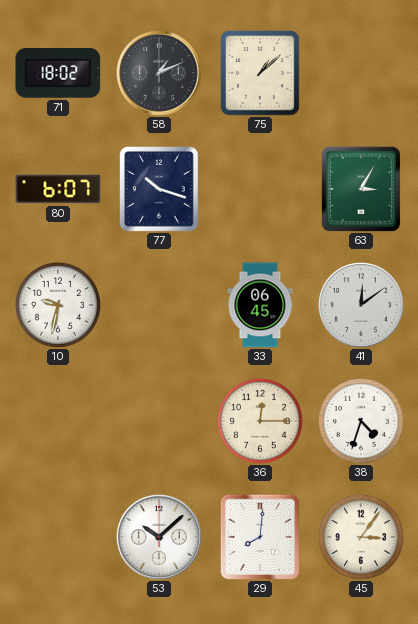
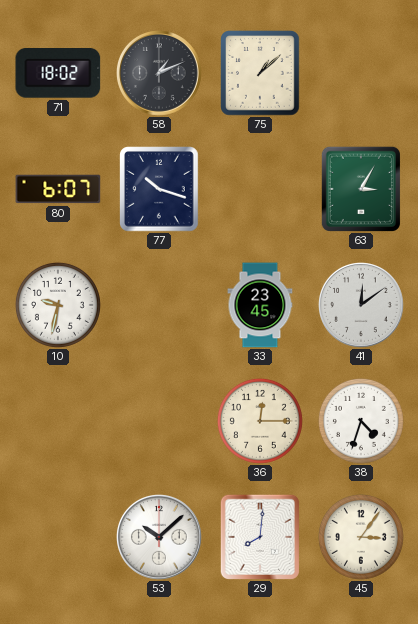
33: 06:45 -> 23:45
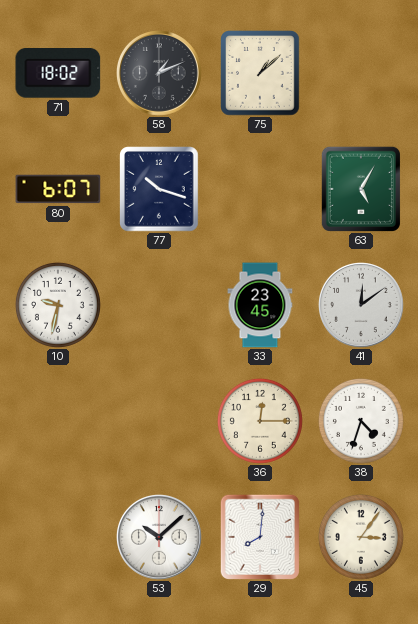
63: 3:05 -> 5:05
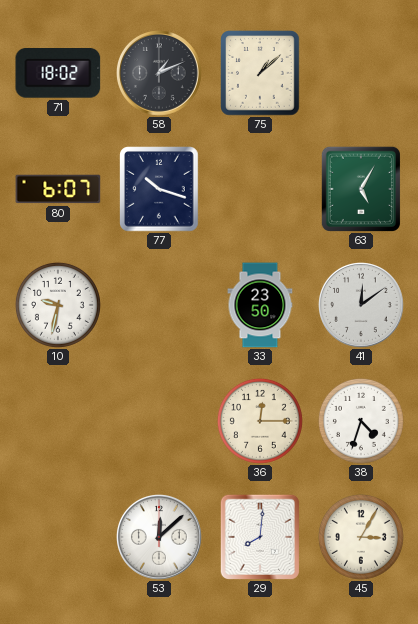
33: 23:45 -> 23:50
53: 10:08 -> 12:08
45: 3:06 -> 3:05
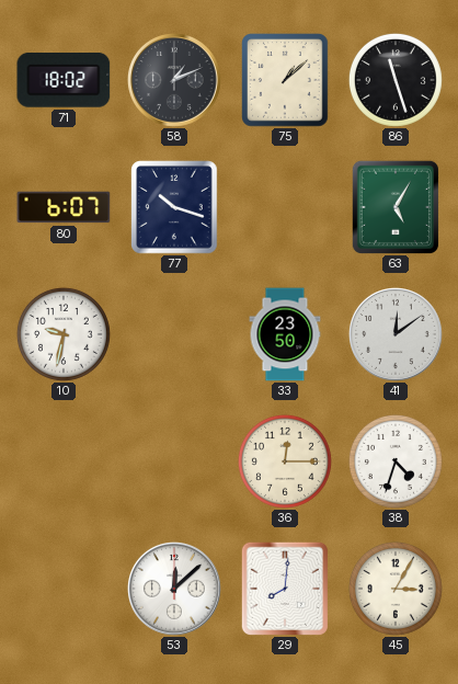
86: none -> 11:27
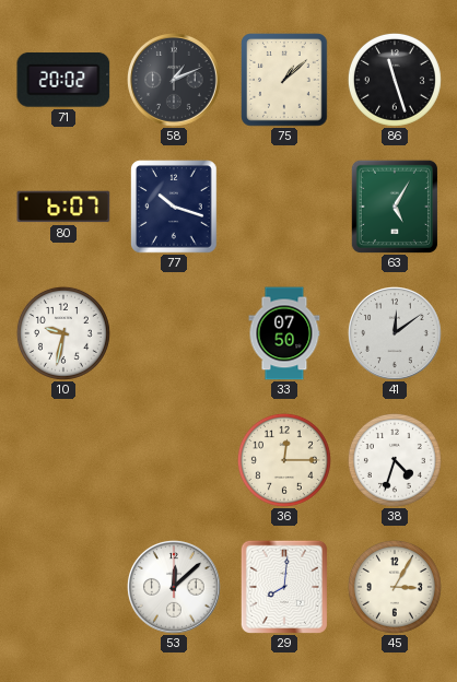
71: 18:02 -> 20:02
33: 23:50 -> 07:50
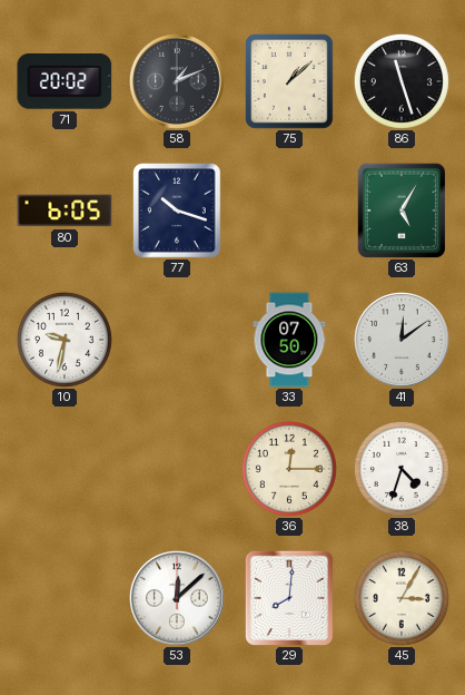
80: 6:07 -> 6:05
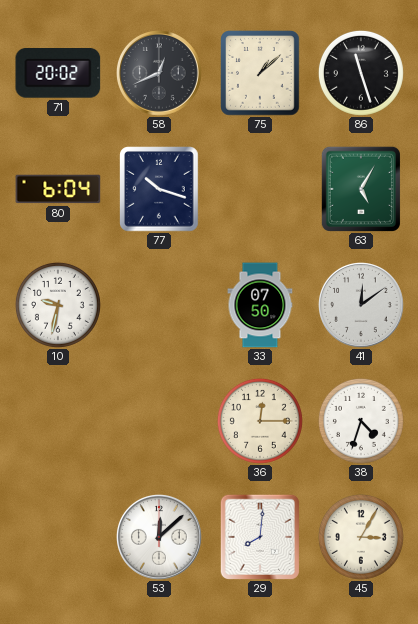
58: 1:11 -> 12:41
80: 6:05 -> 6:04
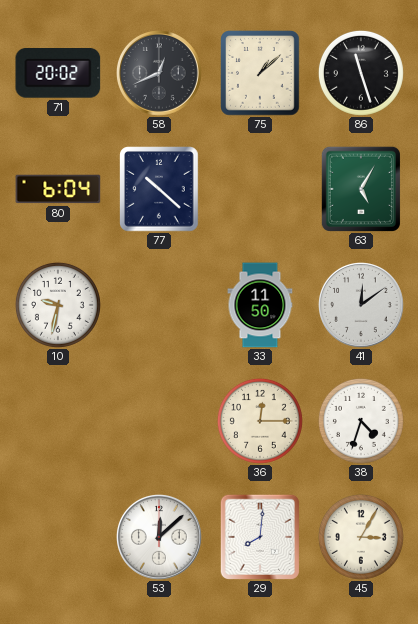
77: 10:18 -> 10:22
33: 07:50 -> 11:50
